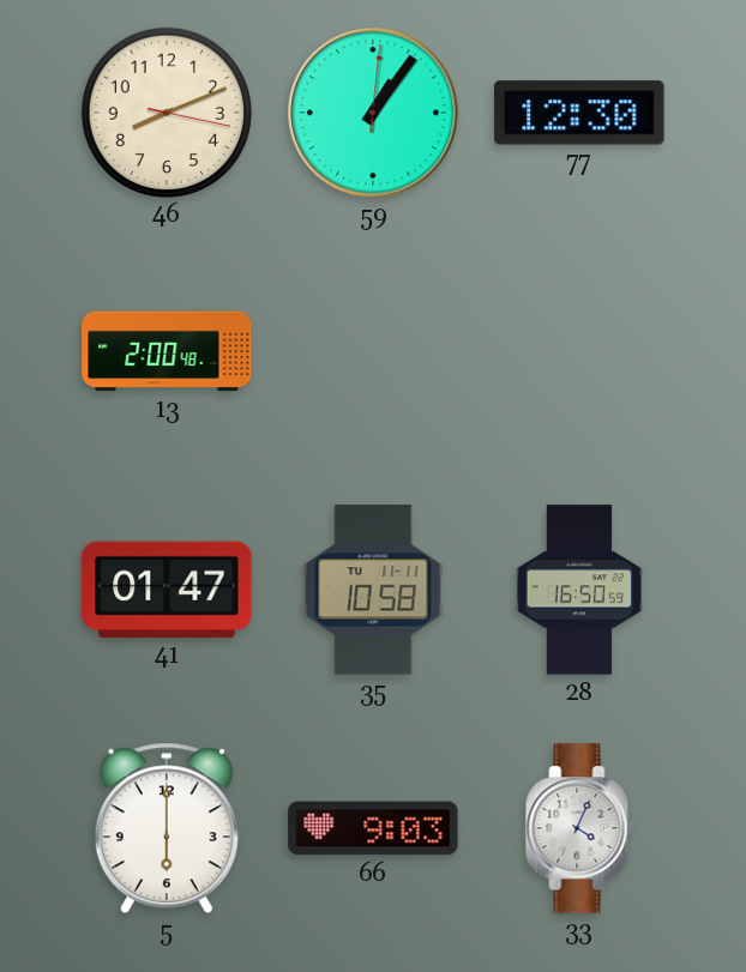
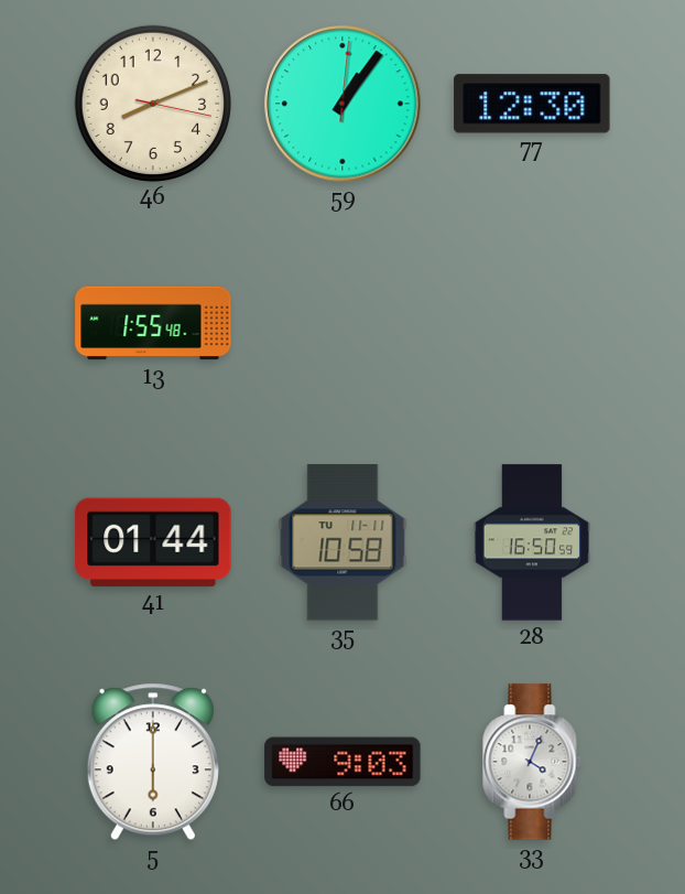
13: 2:00 -> 1:55
41: 01:47 -> 01:44
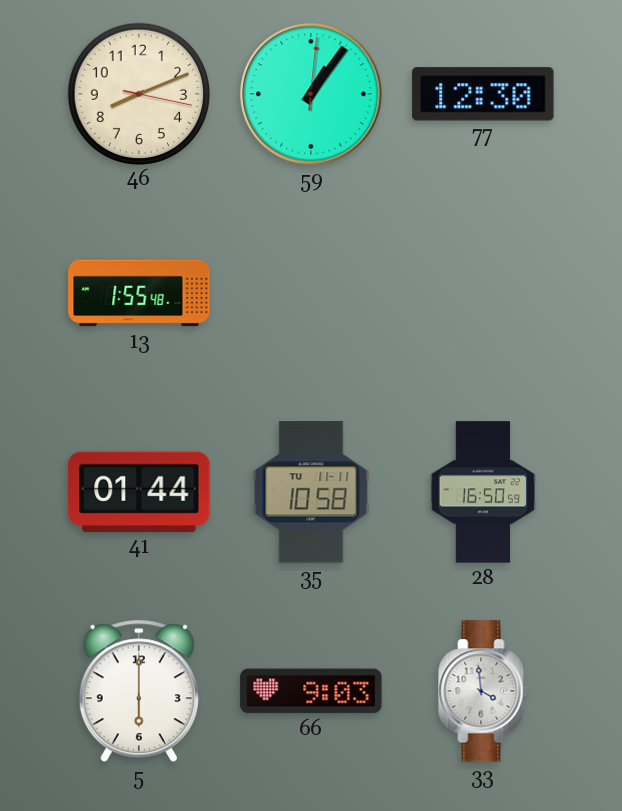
33: 4:04 -> 3:59
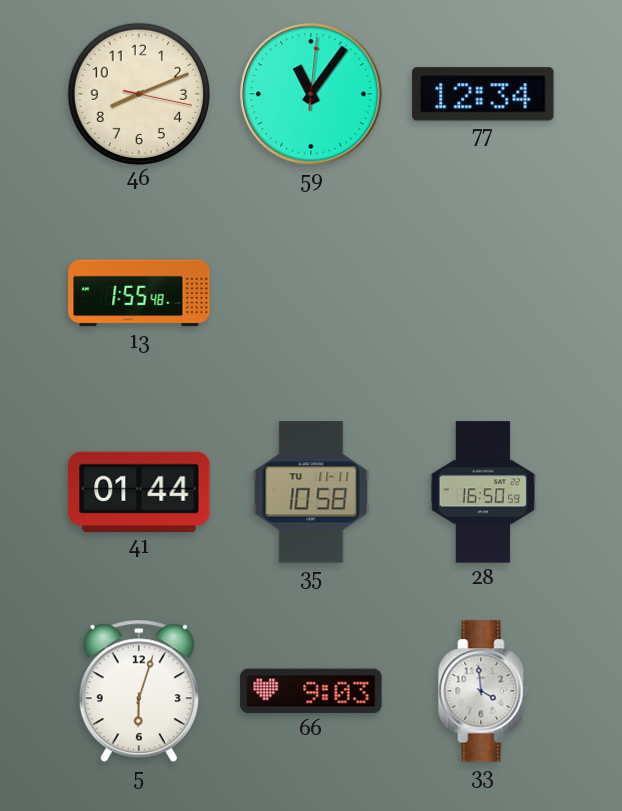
59: 1:06 -> 11:06
77: 12:30 -> 12:34
5: 6:00 -> 6:03
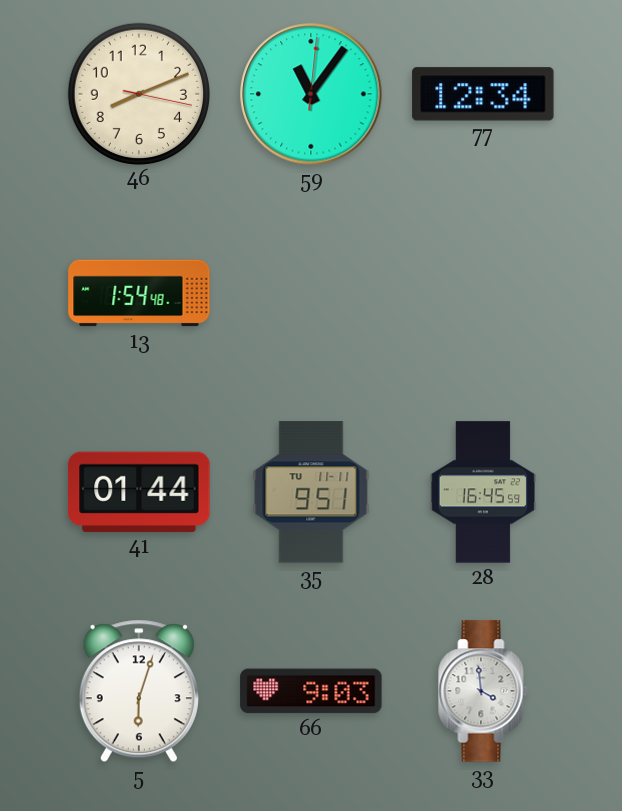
13: 1:55 -> 1:54
35: 10:58 -> 9:51
28: 16:50 -> 16:45
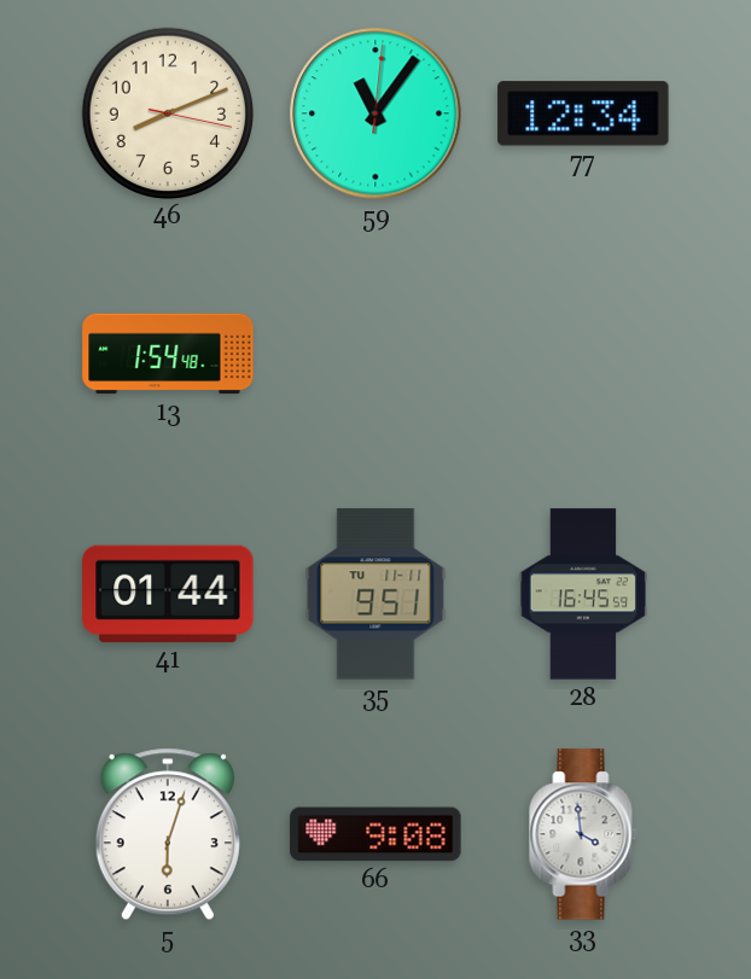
66: 9:03 -> 9:08
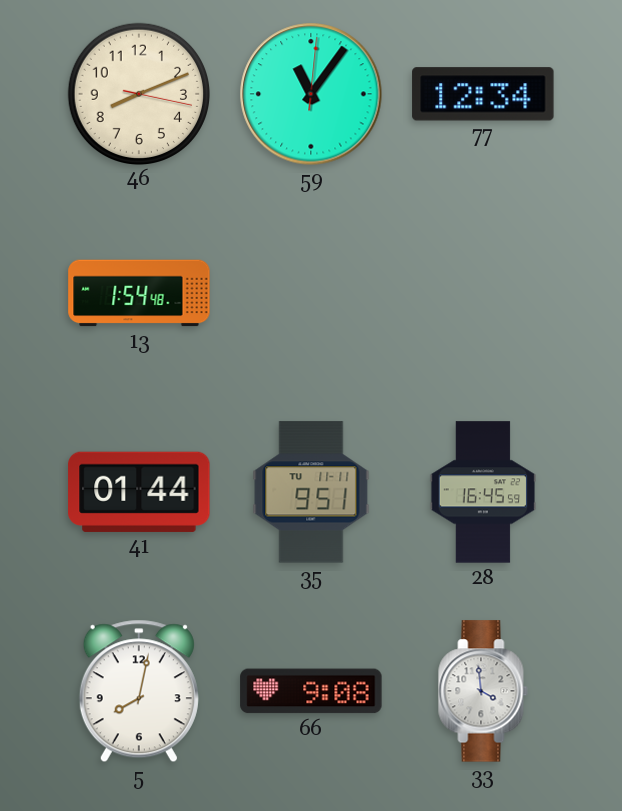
5: 6:03 -> 8:02
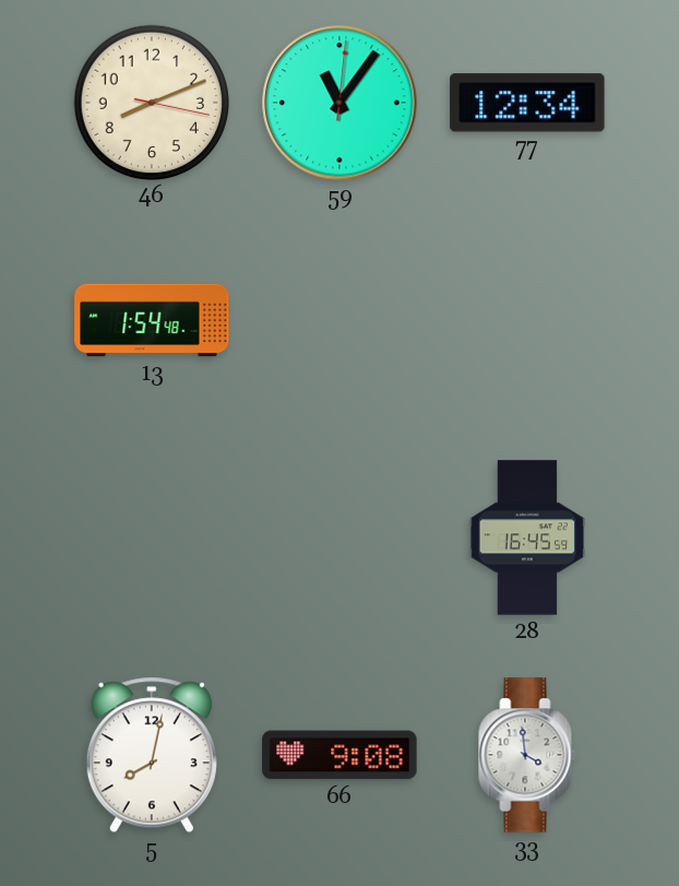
41: 01:44 -> none
35: 9:51 -> none
